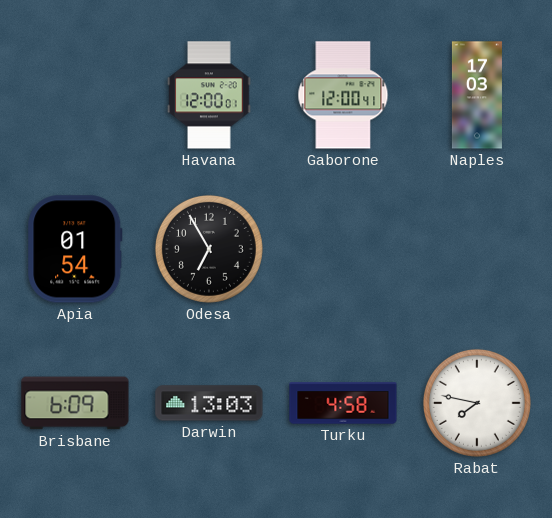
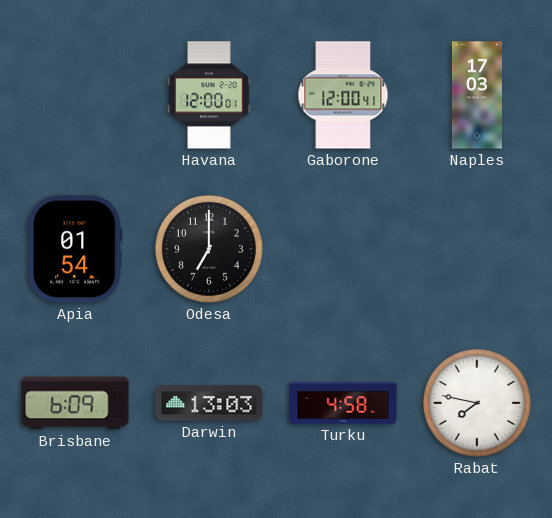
Odesa: 6:55 -> 7:00
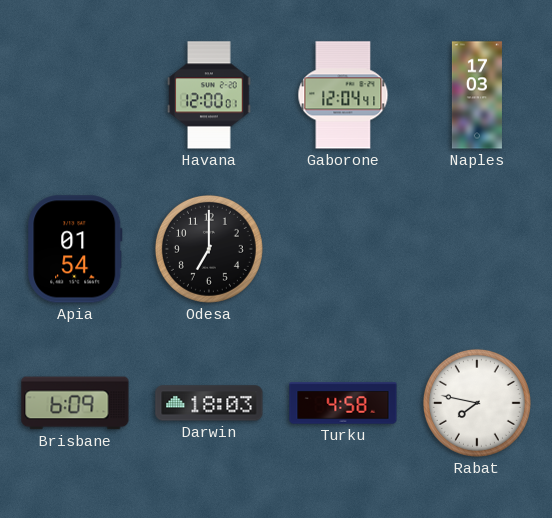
Gaborone: 12:00 -> 12:04
Darwin: 13:03 -> 18:03
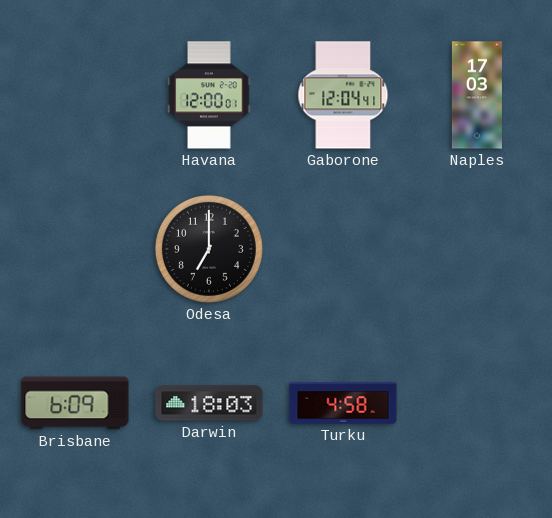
Apia: 01:54 -> none
Rabat: 7:47 -> none
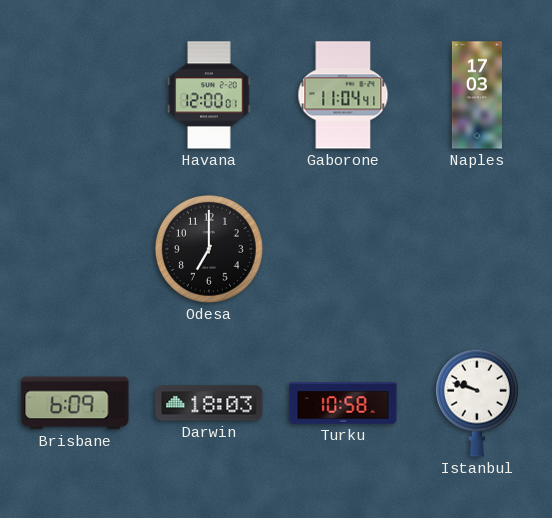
Gaborone: 12:04 -> 11:04
Turku: 4:58 -> 10:58
Istanbul: none -> 9:48
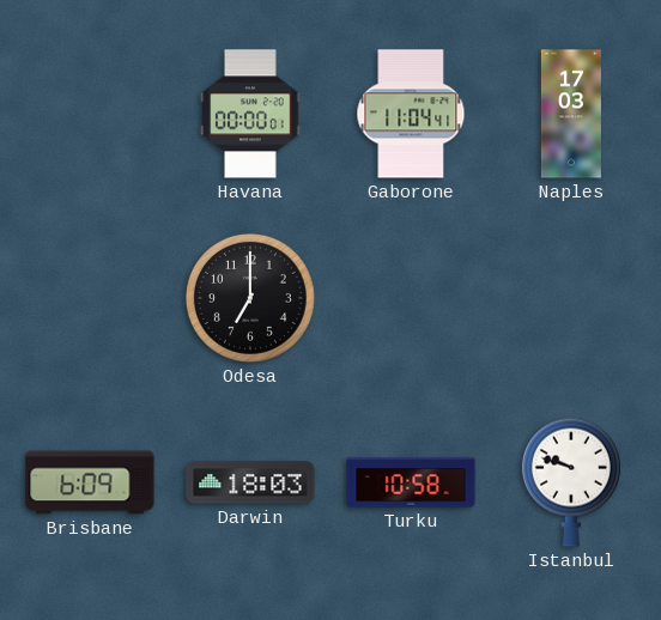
Havana: 12:00 -> 00:00
